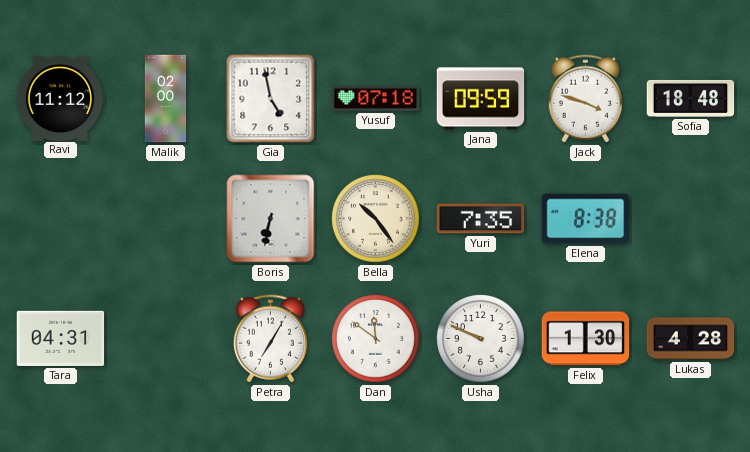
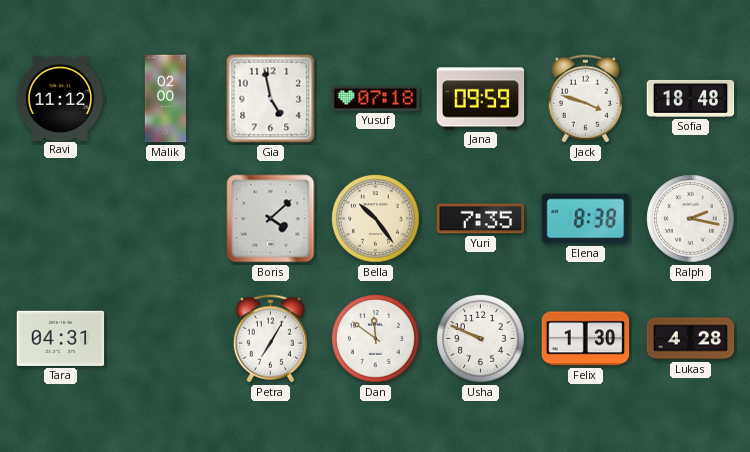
Boris: 6:32 -> 4:08
Ralph: none -> 2:17
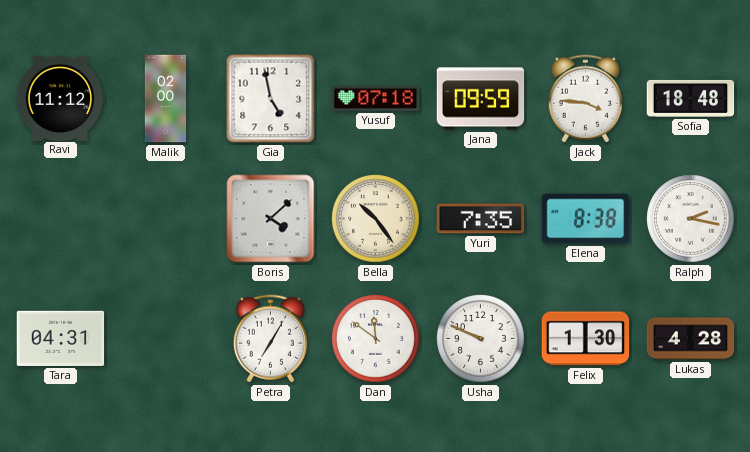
Jack: 3:48 -> 3:46
